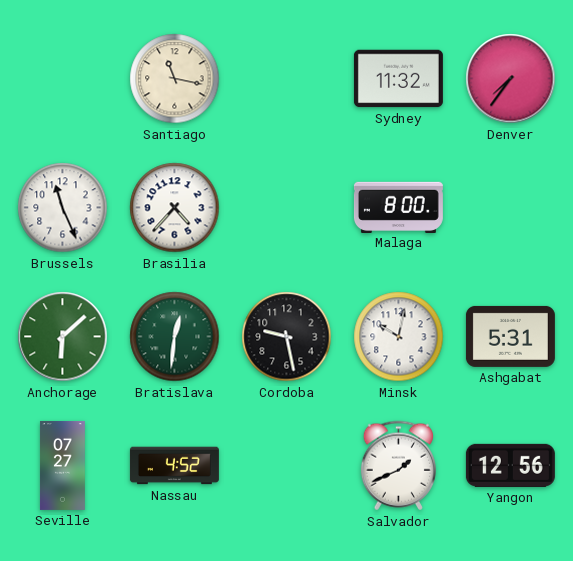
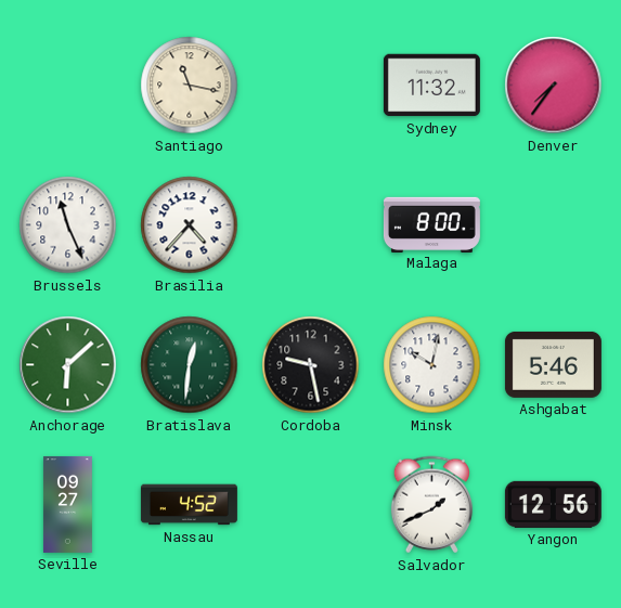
Ashgabat: 5:31 -> 5:46
Seville: 07:27 -> 09:27
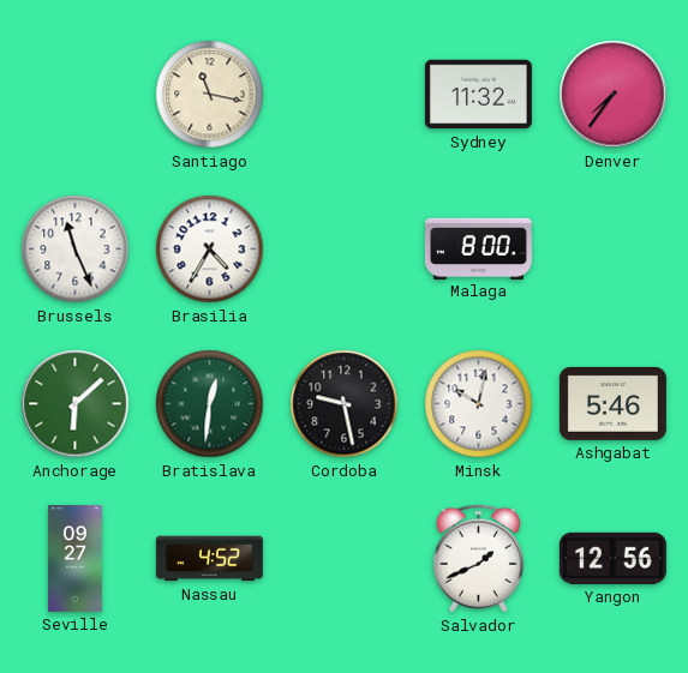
Brasilia: 4:37 -> 4:35
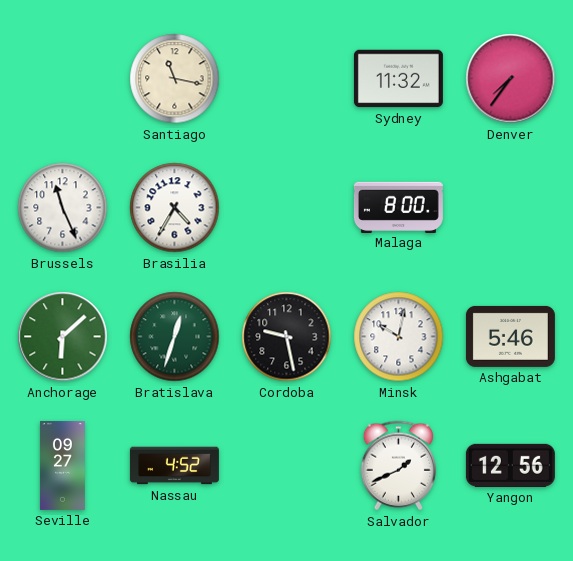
Bratislava: 12:31 -> 12:33
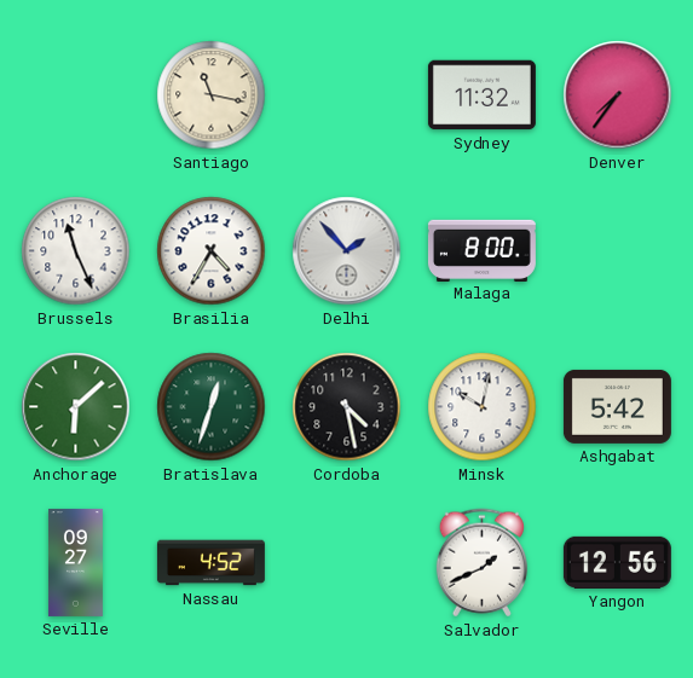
Delhi: none -> 1:53
Cordoba: 9:28 -> 4:28
Ashgabat: 5:46 -> 5:42
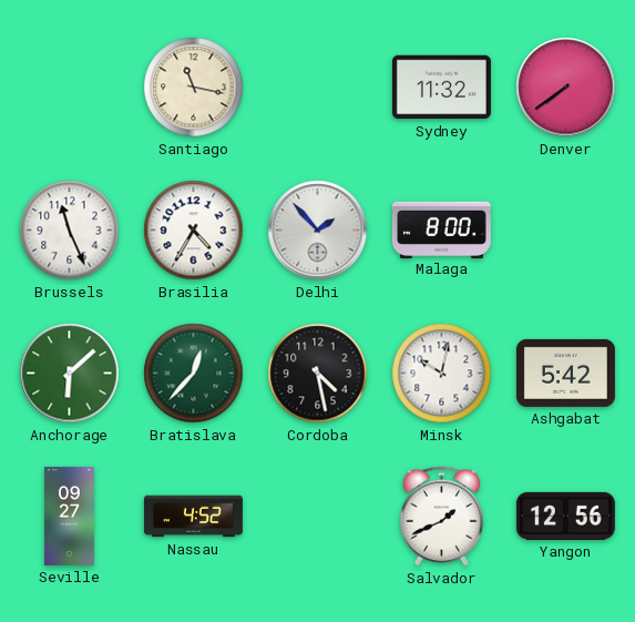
Denver: 7:36 -> 7:39
Bratislava: 12:33 -> 12:37
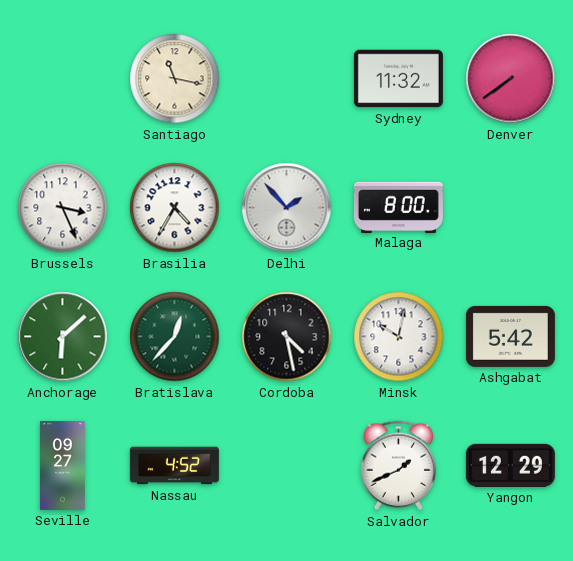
Brussels: 11:26 -> 3:26
Yangon: 12:56 -> 12:29
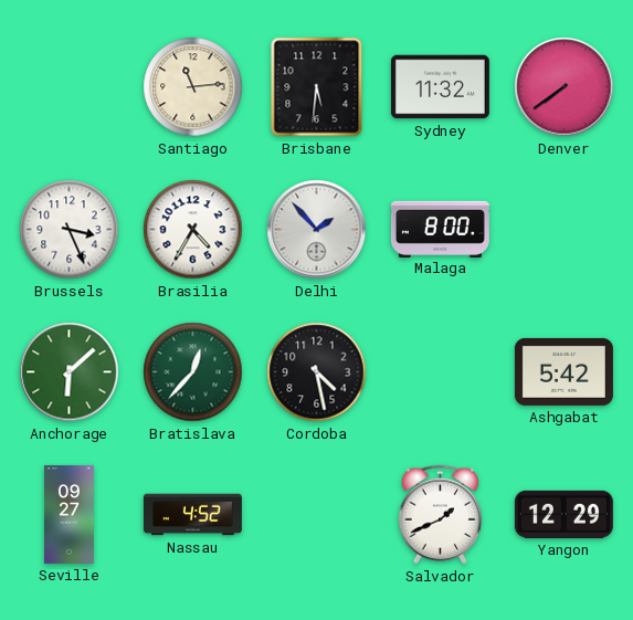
Santiago: 11:17 -> 11:14
Brisbane: none -> 5:31
Minsk: 10:02 -> none
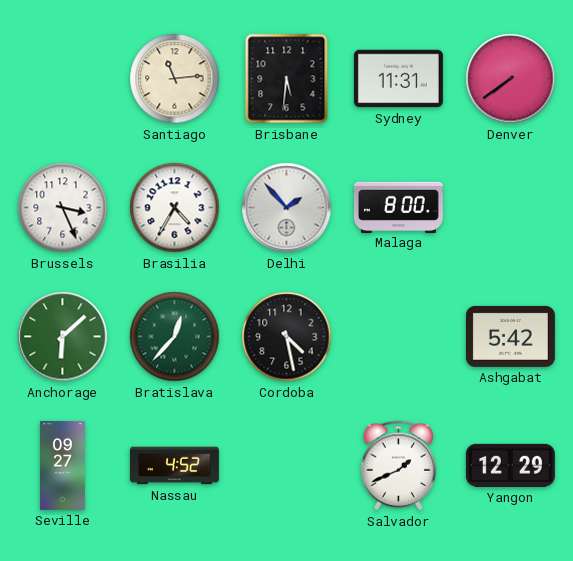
Sydney: 11:32 -> 11:31
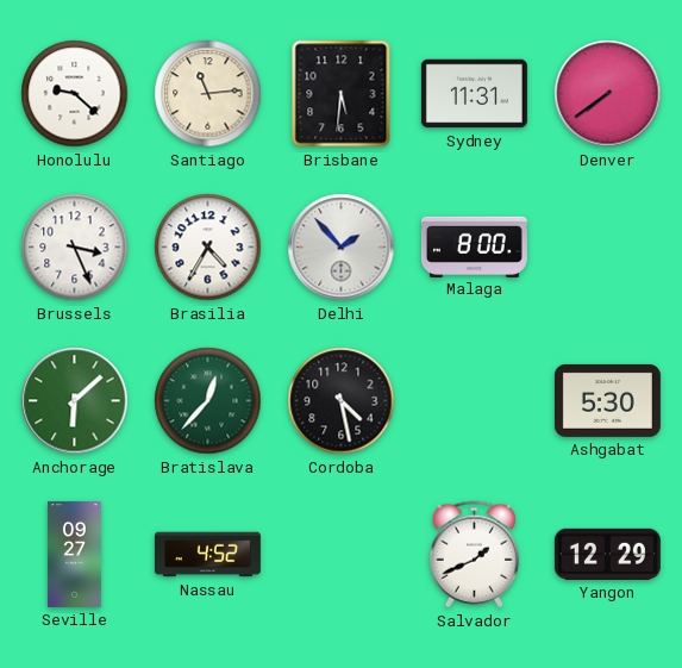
Honolulu: none -> 9:22
Ashgabat: 5:42 -> 5:30
